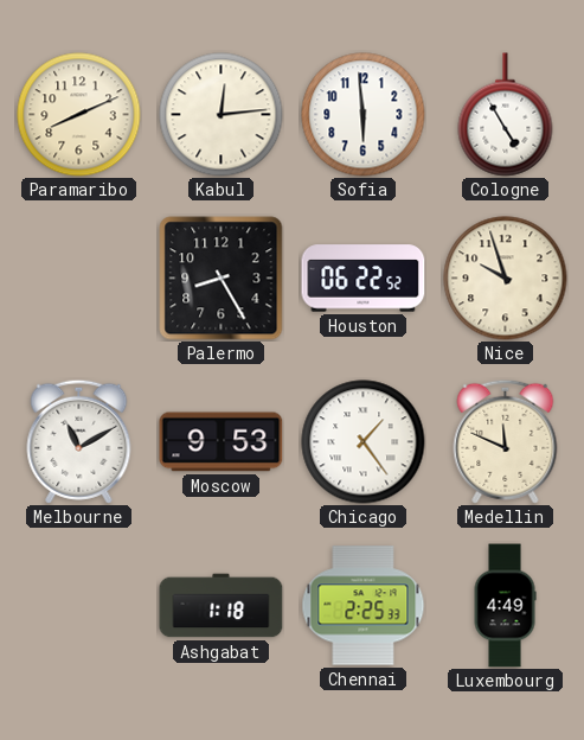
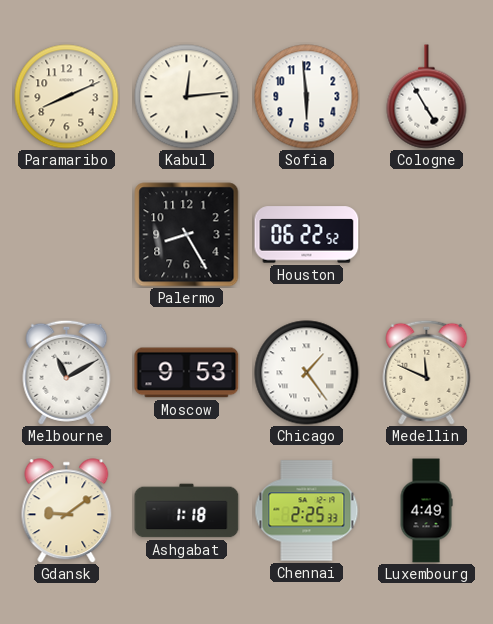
Nice: 9:57 -> none
Gdansk: none -> 9:09
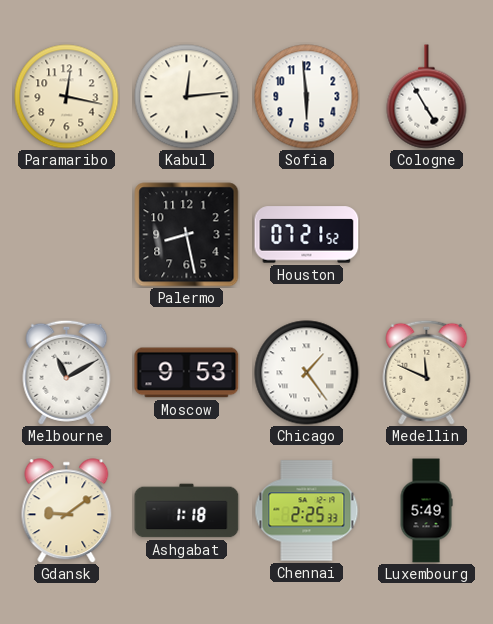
Paramaribo: 8:11 -> 12:17
Palermo: 8:25 -> 8:28
Houston: 06:22 -> 07:21
Luxembourg: 4:49 -> 5:49
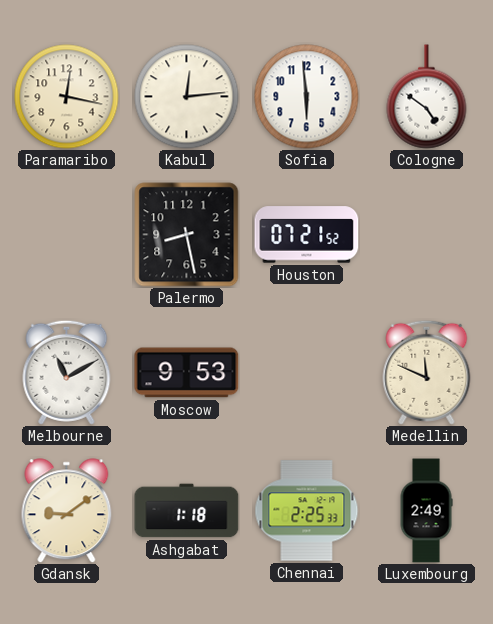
Cologne: 4:55 -> 4:51
Chicago: 1:24 -> none
Luxembourg: 5:49 -> 2:49
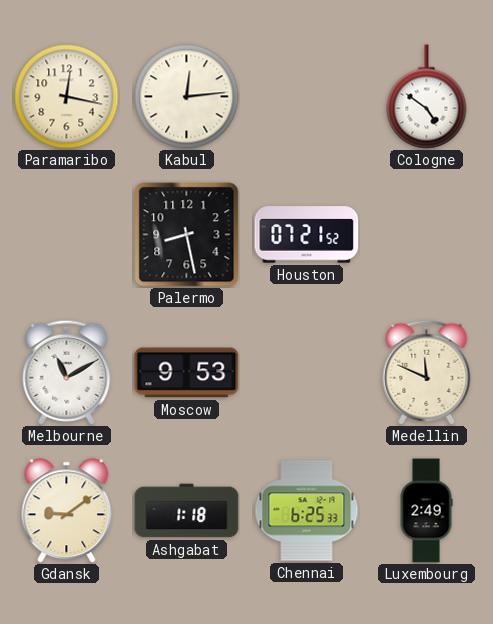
Sofia: 5:59 -> none
Chennai: 2:25 -> 6:25
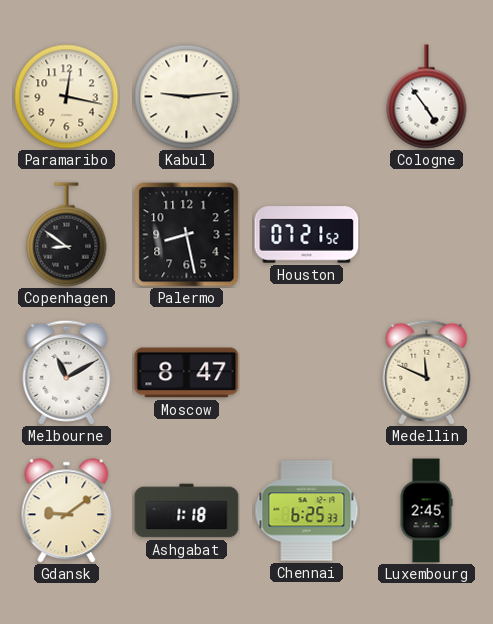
Kabul: 12:14 -> 9:14
Cologne: 4:51 -> 4:54
Copenhagen: none -> 8:51
Moscow: 9:53 -> 8:47
Luxembourg: 2:49 -> 2:45
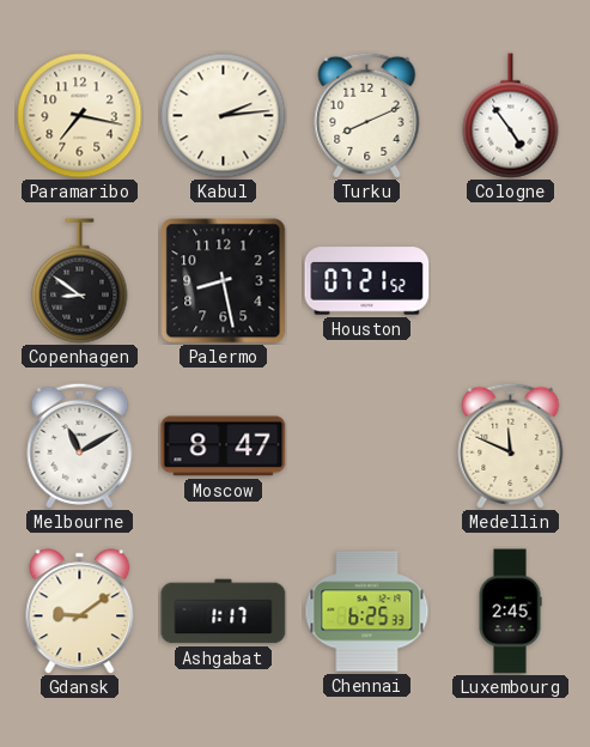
Paramaribo: 12:17 -> 7:17
Kabul: 9:14 -> 2:14
Turku: none -> 8:11
Ashgabat: 1:18 -> 1:17
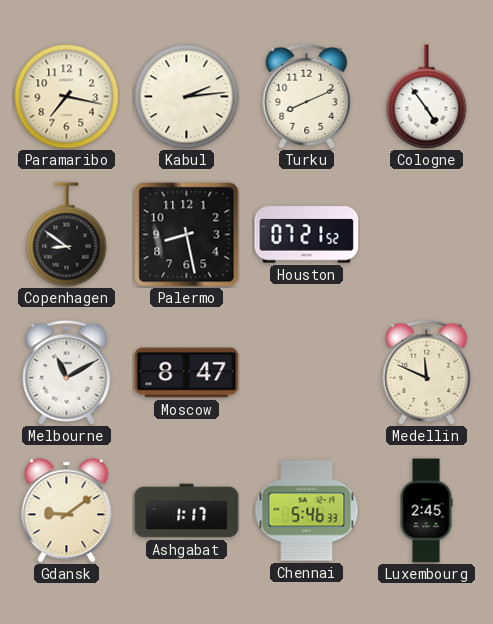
Chennai: 6:25 -> 5:46
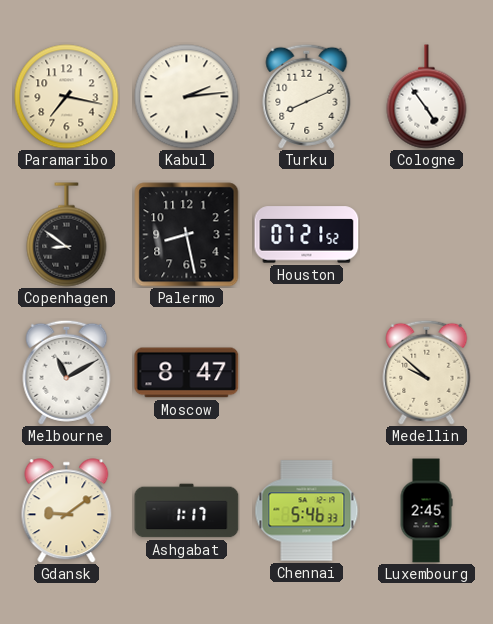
Medellin: 11:49 -> 9:52
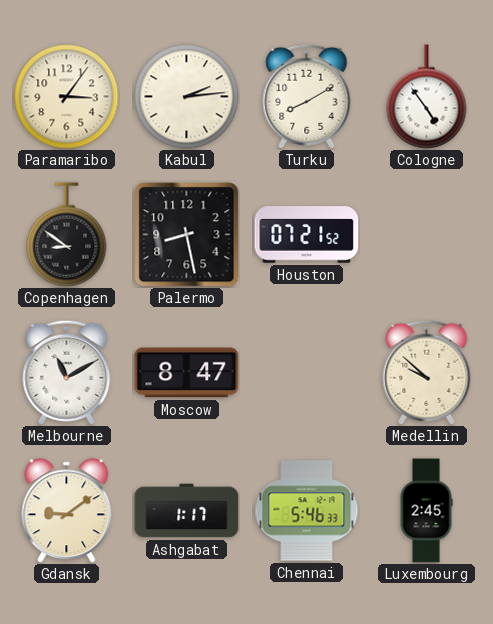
Paramaribo: 7:17 -> 3:06
Turku: 8:11 -> 8:10
